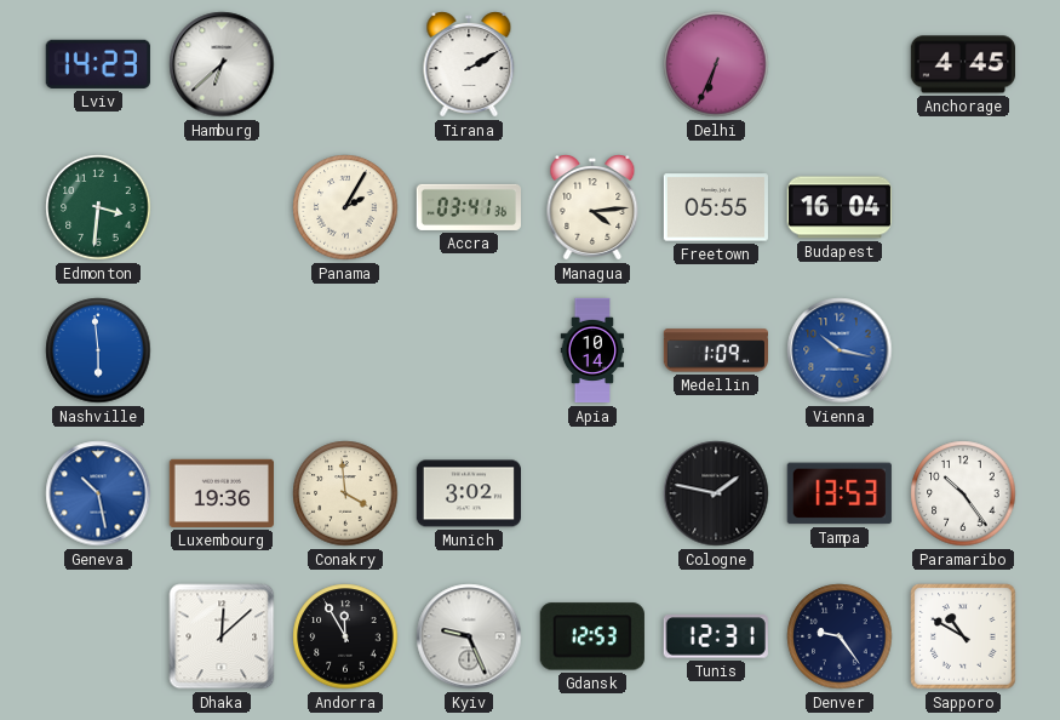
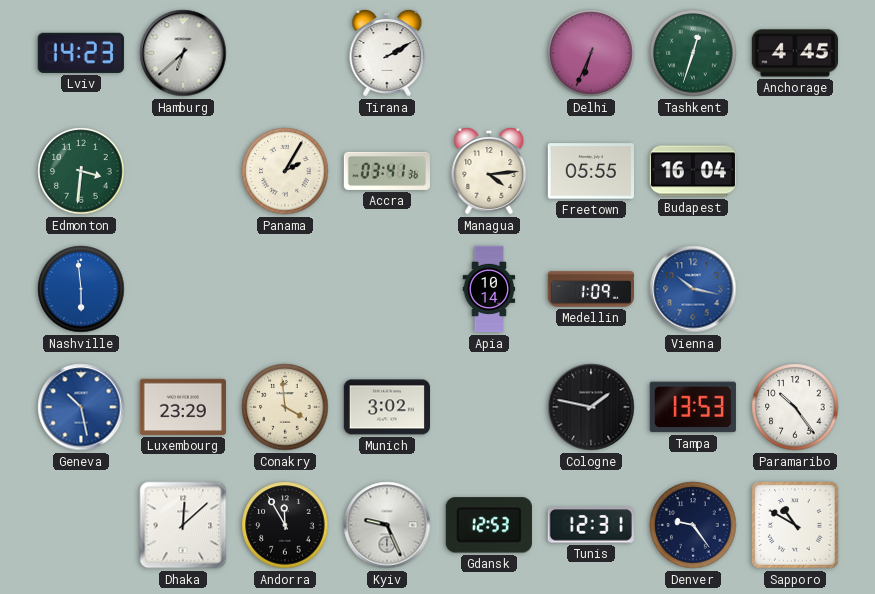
Tashkent: none -> 12:33
Luxembourg: 19:36 -> 23:29
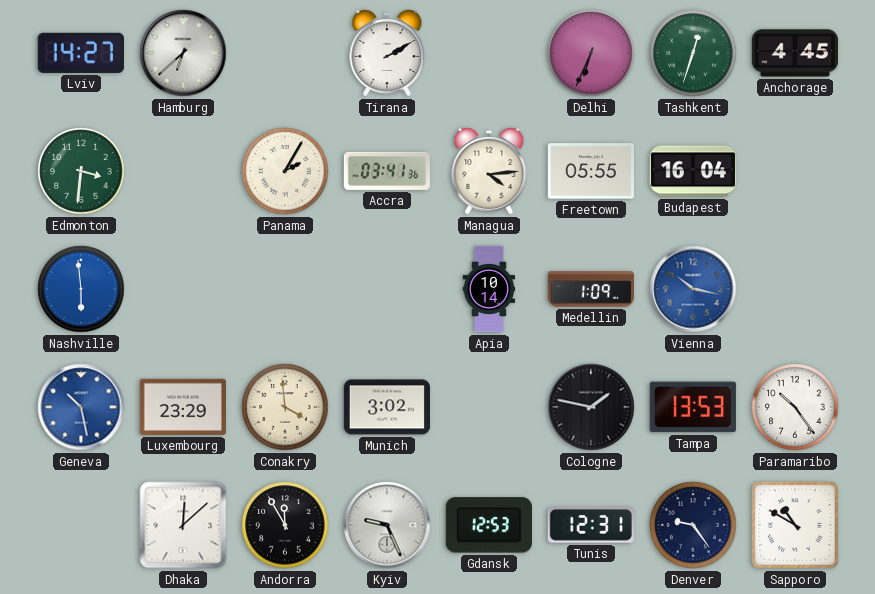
Lviv: 14:23 -> 14:27
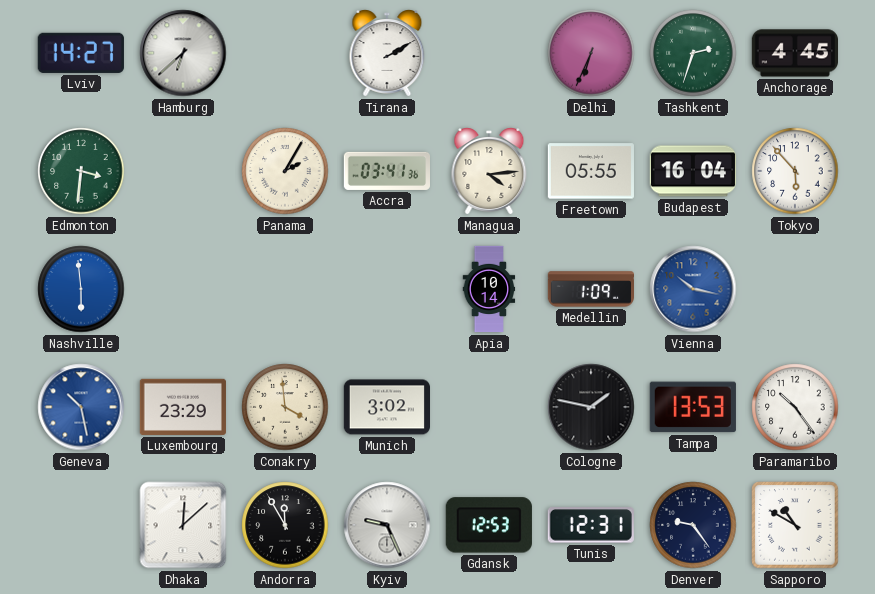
Tashkent: 12:33 -> 2:33
Tokyo: none -> 5:53
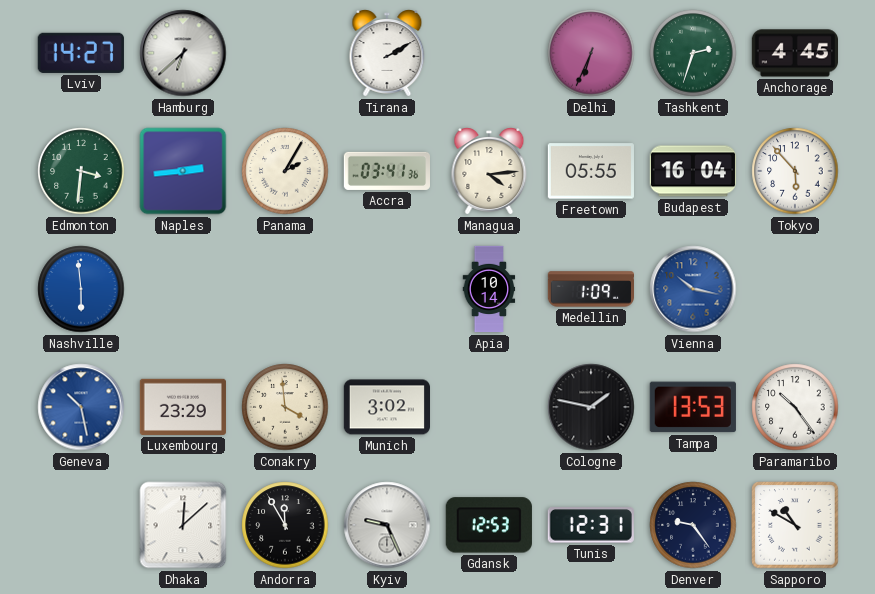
Naples: none -> 2:44
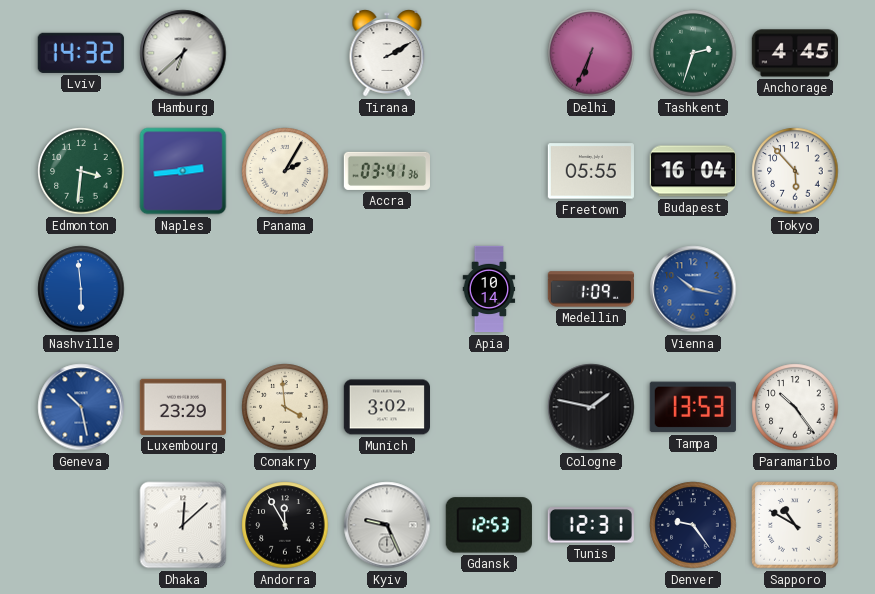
Lviv: 14:27 -> 14:32
Managua: 4:14 -> none
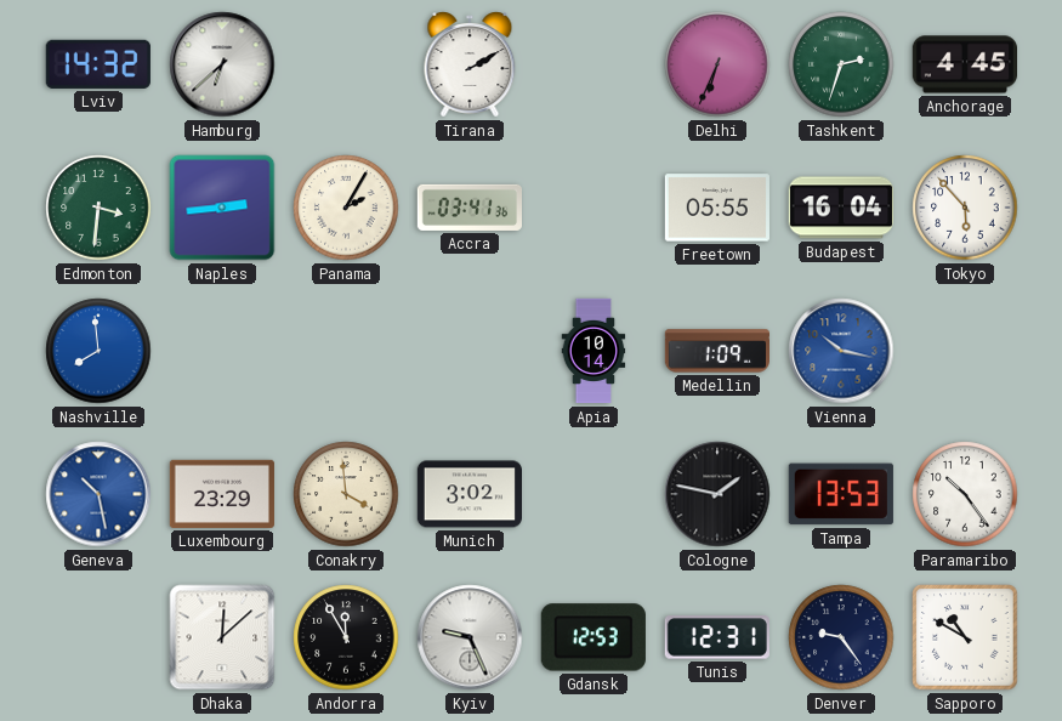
Nashville: 5:59 -> 7:59
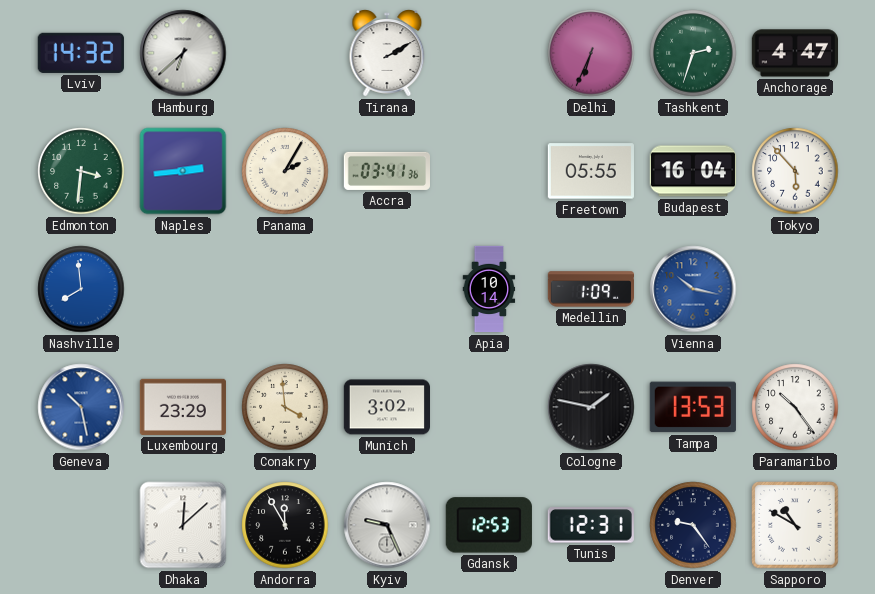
Anchorage: 4:45 -> 4:47
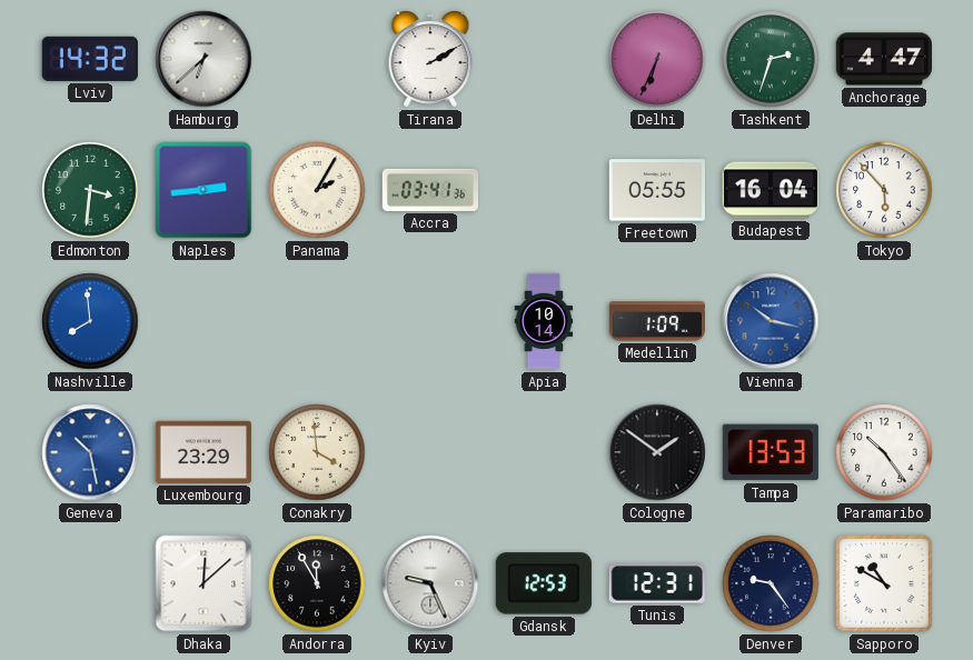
Munich: 3:02 -> none
Cologne: 1:47 -> 1:51
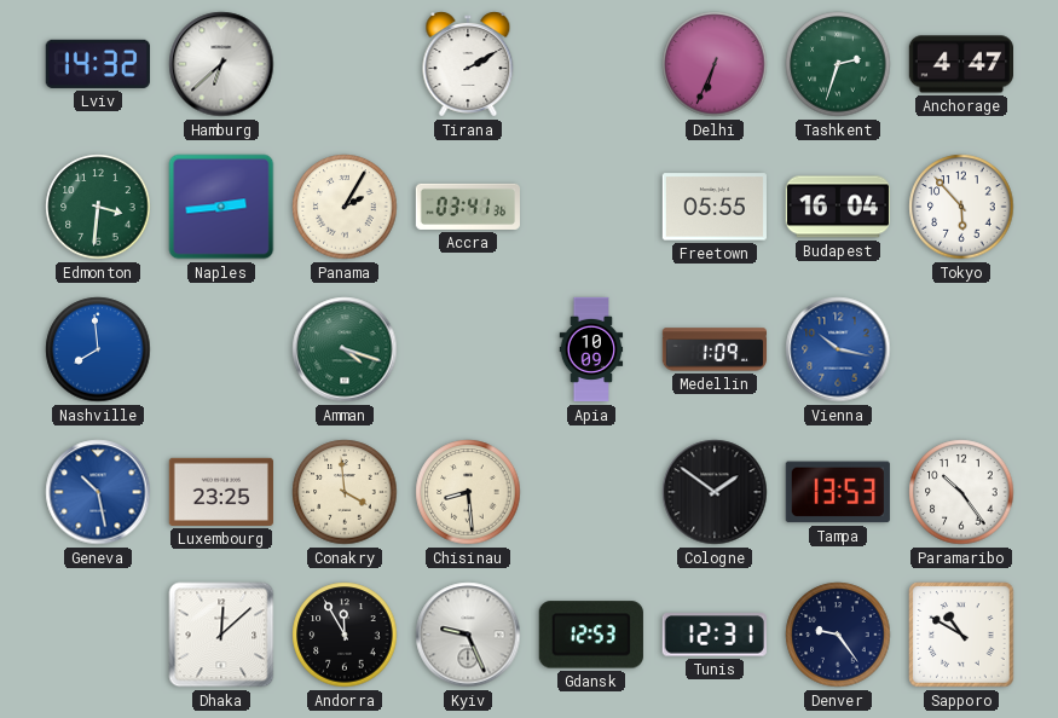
Amman: none -> 4:18
Apia: 10:14 -> 10:09
Luxembourg: 23:29 -> 23:25
Chisinau: none -> 8:29
